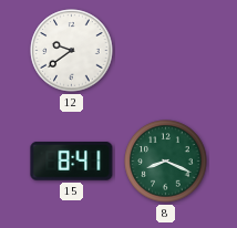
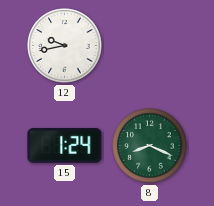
12: 9:39 -> 9:43
15: 8:41 -> 1:24
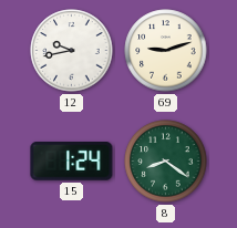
69: none -> 9:12
8: 8:19 -> 8:21
